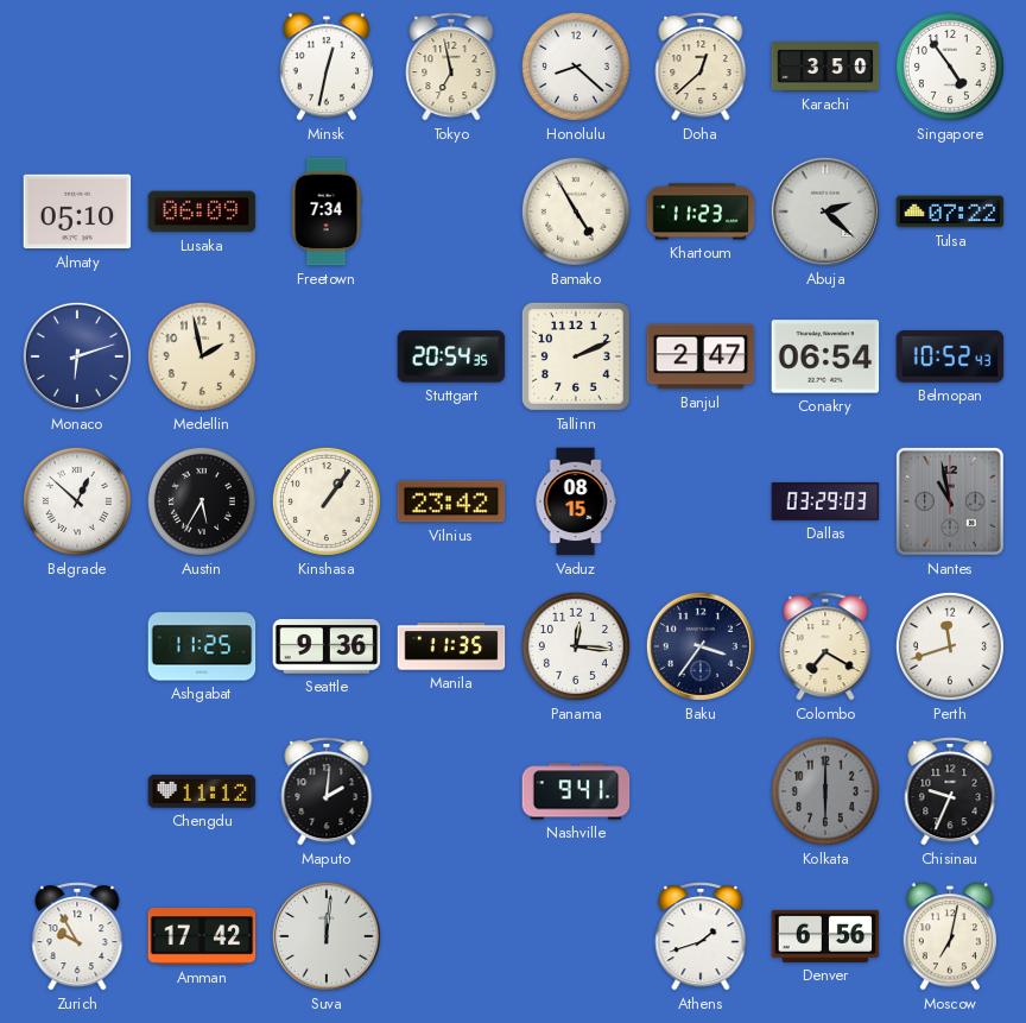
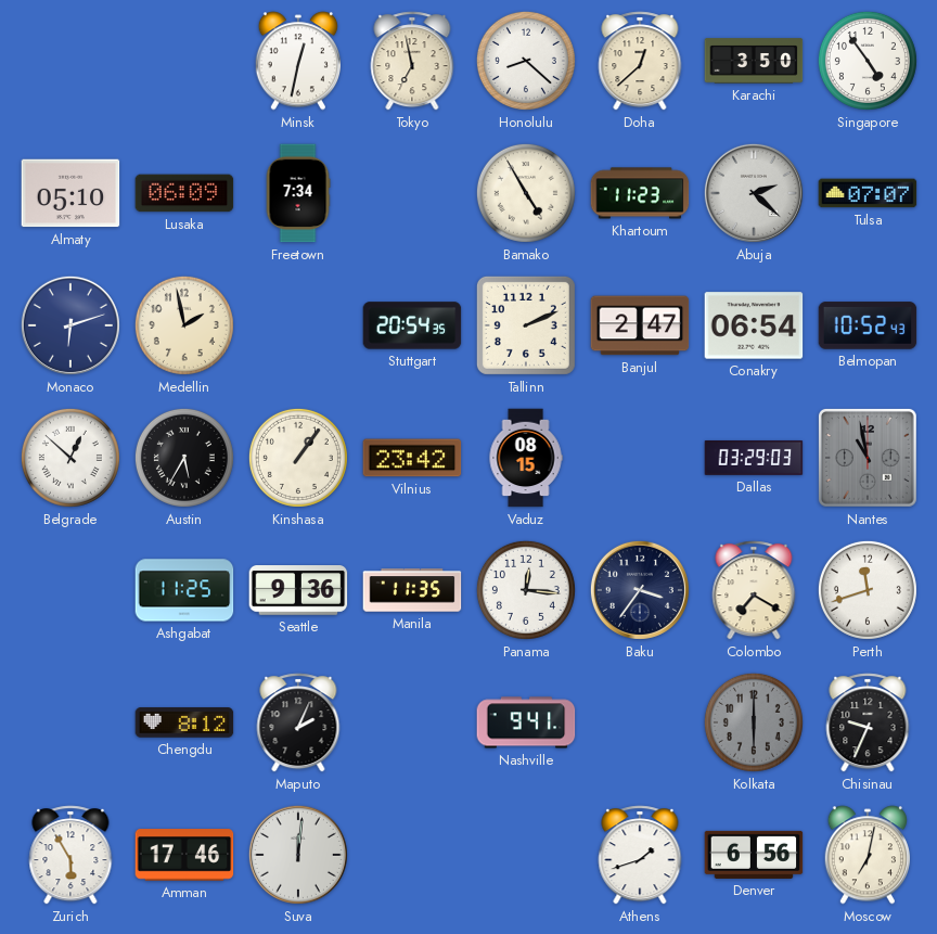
Tulsa: 07:22 -> 07:07
Chengdu: 11:12 -> 8:12
Maputo: 2:01 -> 2:04
Zurich: 9:55 -> 5:55
Amman: 17:42 -> 17:46
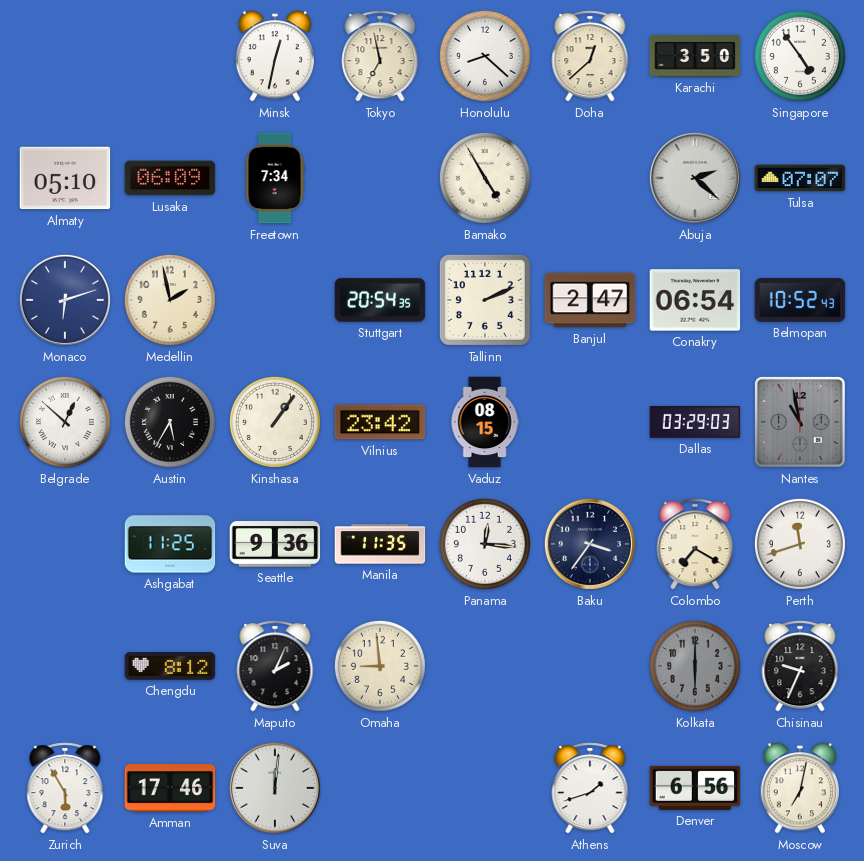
Khartoum: 11:23 -> none
Omaha: none -> 8:59
Nashville: 9:41 -> none
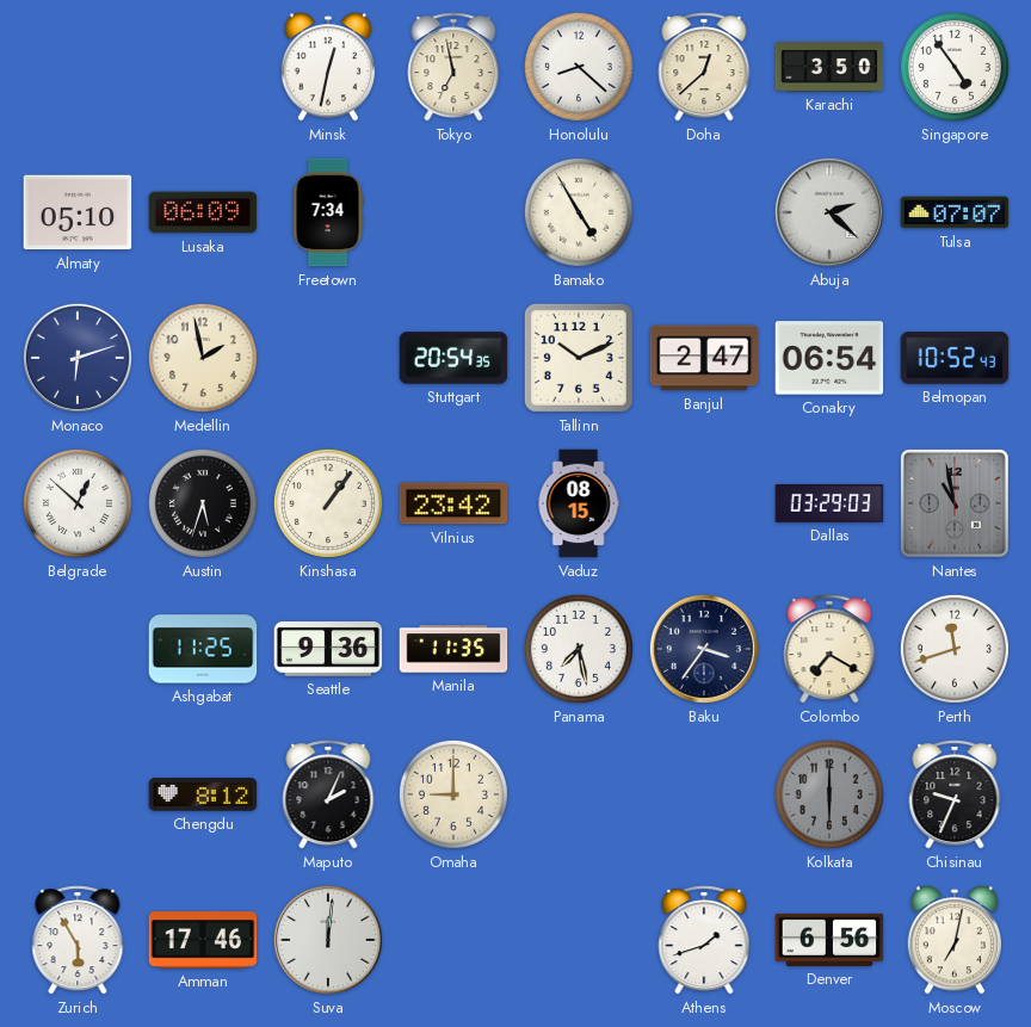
Tallinn: 2:11 -> 10:11
Austin: 5:35 -> 5:33
Panama: 12:16 -> 7:28
Omaha: 8:59 -> 9:00
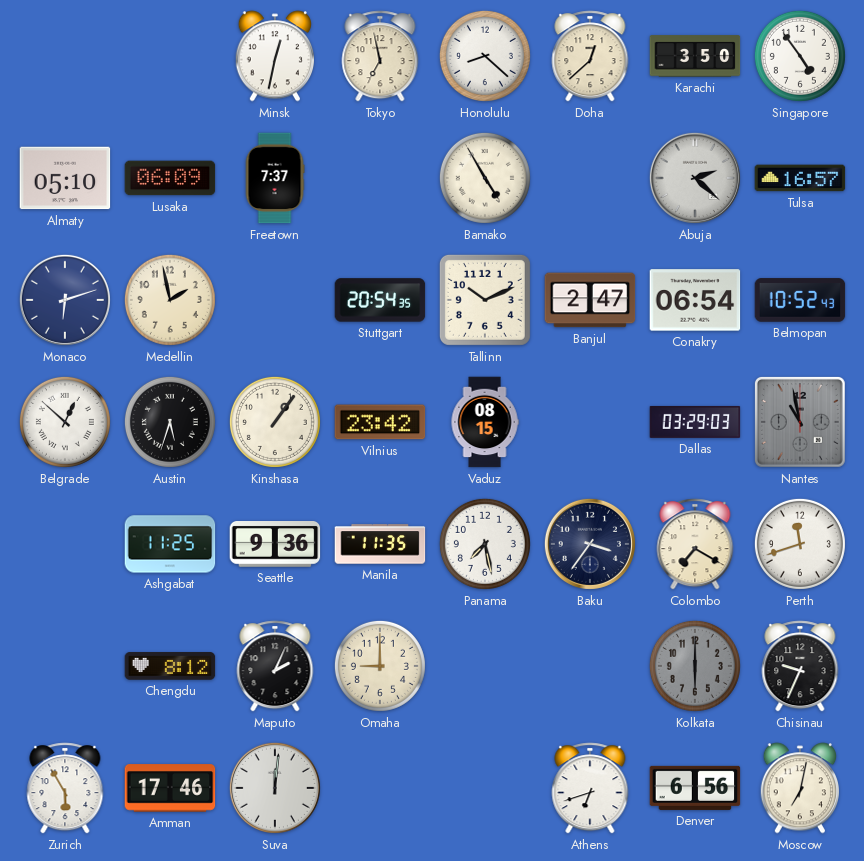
Freetown: 7:34 -> 7:37
Tulsa: 07:07 -> 16:57
Athens: 1:42 -> 6:42
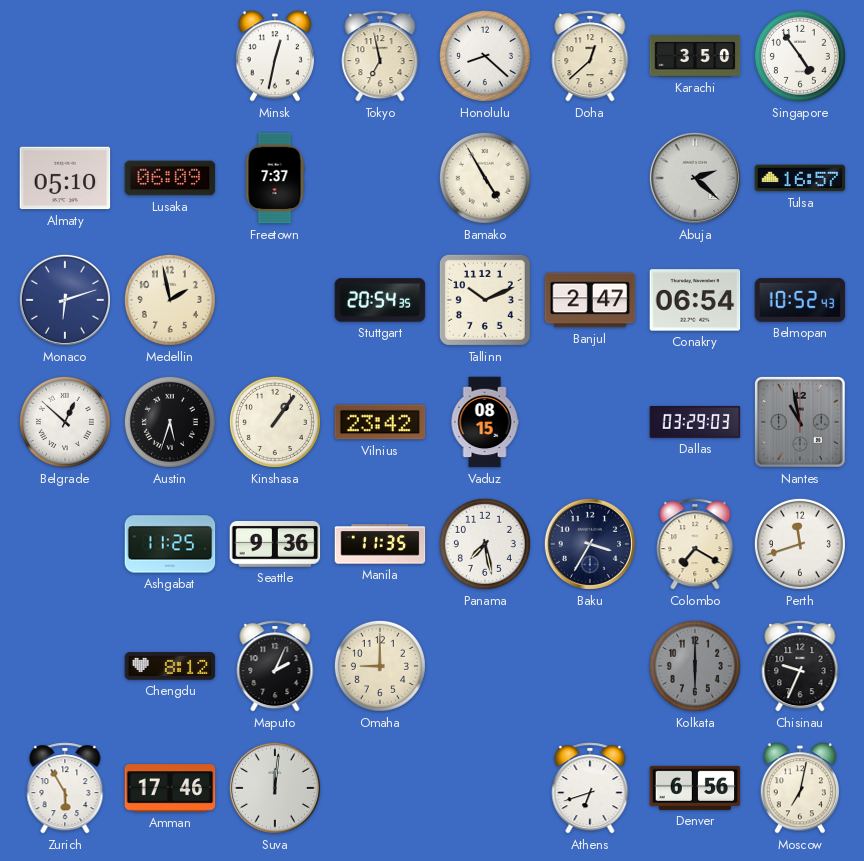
Baku: 3:36 -> 3:35
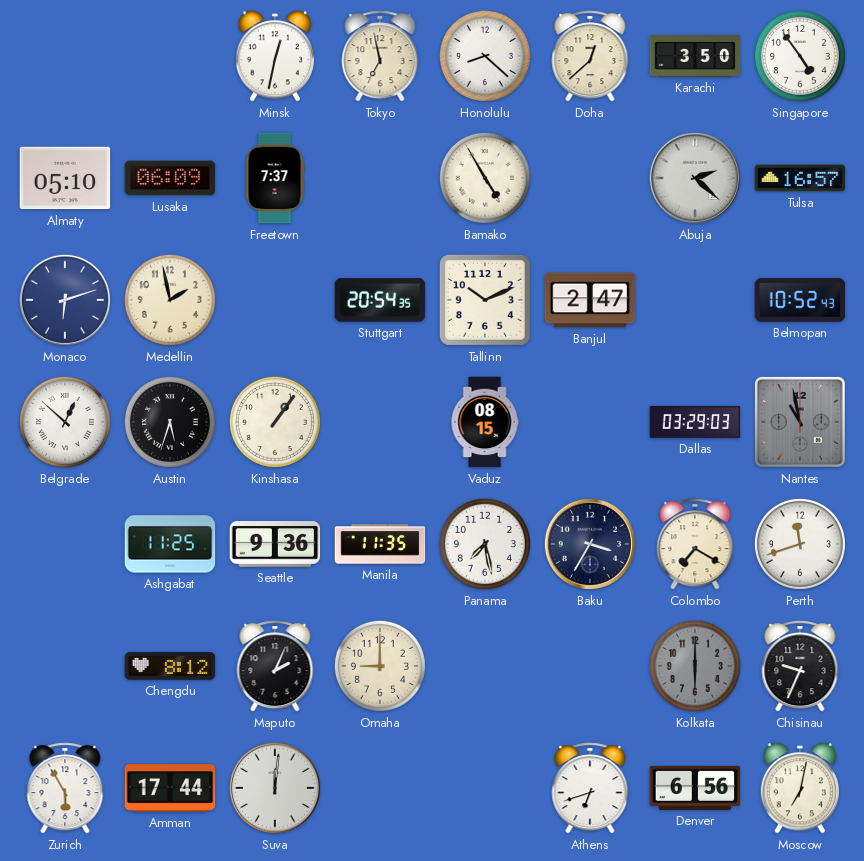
Conakry: 06:54 -> none
Vilnius: 23:42 -> none
Amman: 17:46 -> 17:44
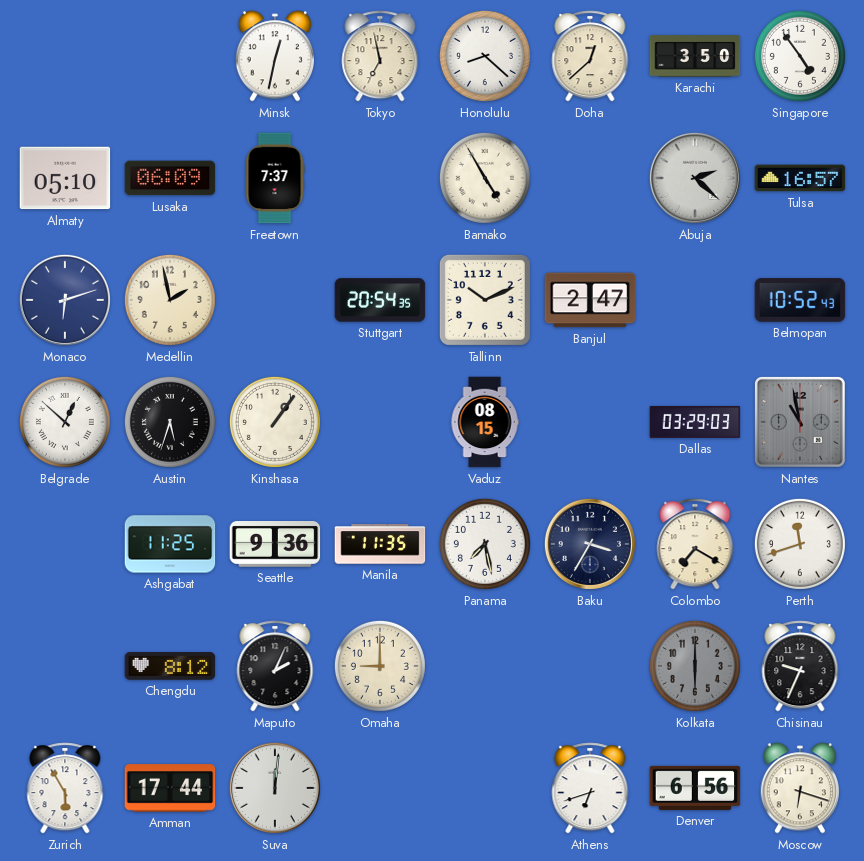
Moscow: 7:02 -> 6:18
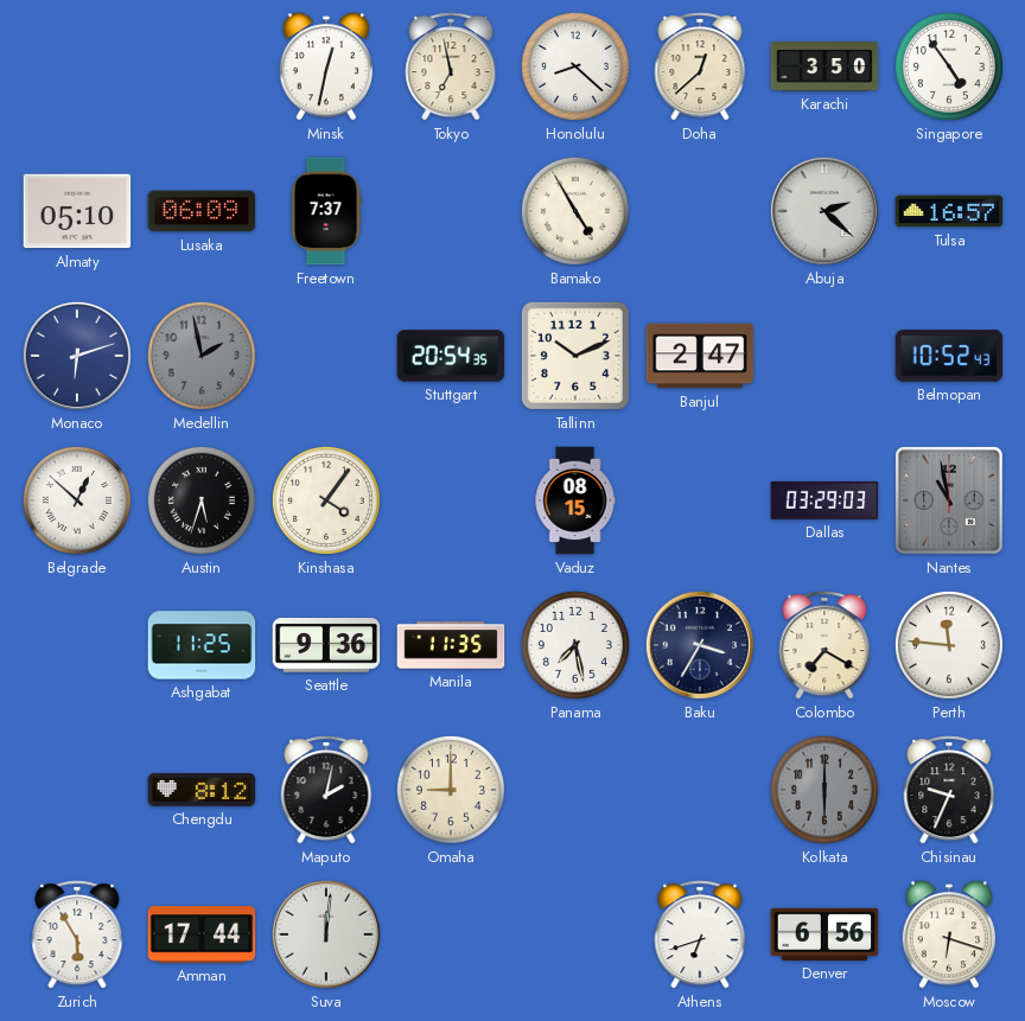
Medellin dial: cream -> grey
Kinshasa: 1:06 -> 4:06
Perth: 11:42 -> 11:46
Maputo: 2:04 -> 2:02
